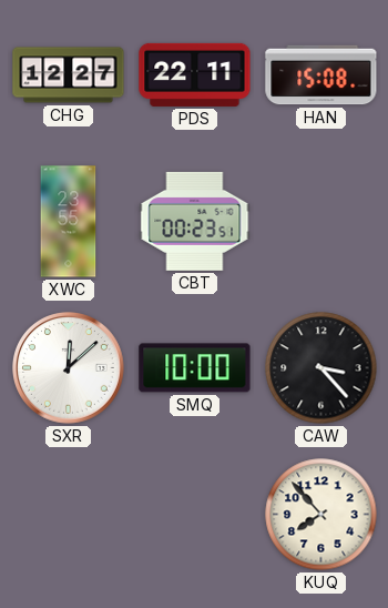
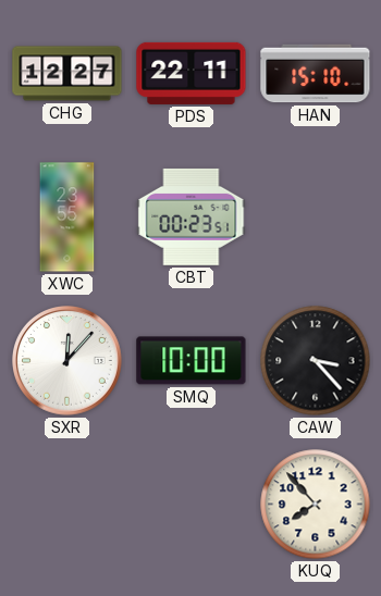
HAN: 15:08 -> 15:10
SXR: 12:08 -> 12:07
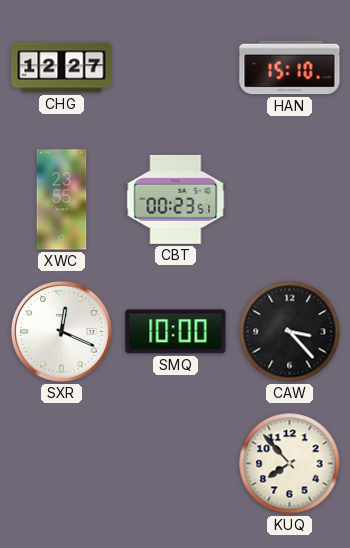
PDS: 22:11 -> none
SXR: 12:07 -> 12:19
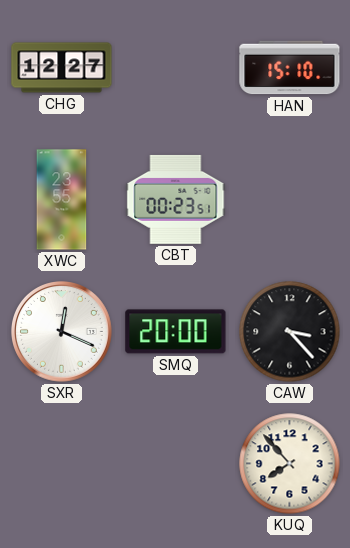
SMQ: 10:00 -> 20:00
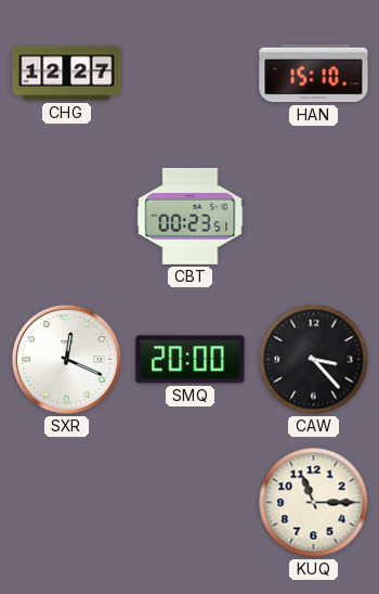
XWC: 23:55 -> none
KUQ: 7:53 -> 11:15
